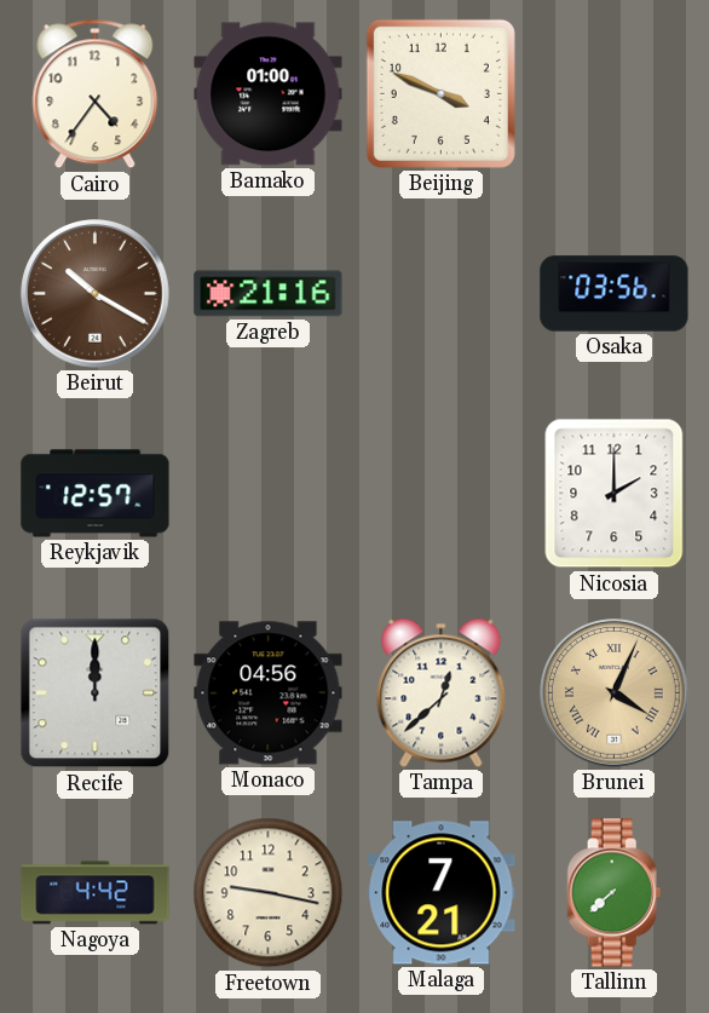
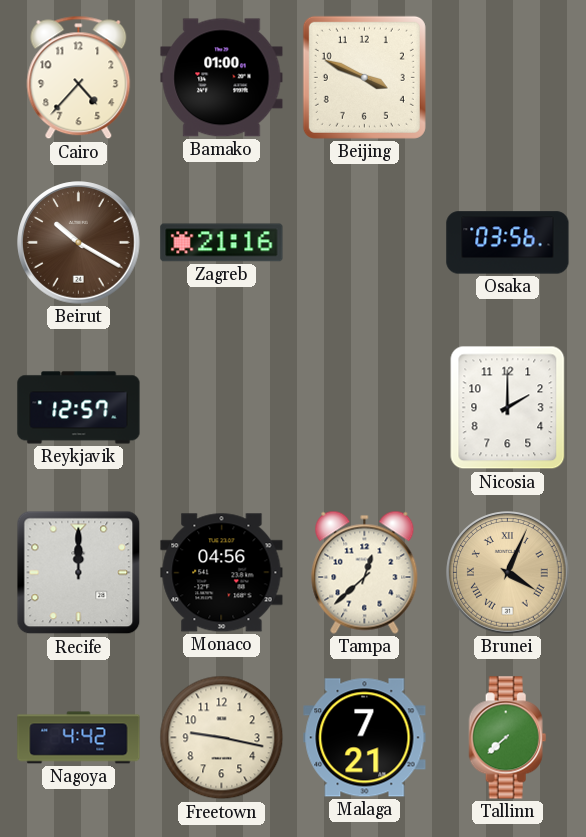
Cairo: 4:36 -> 4:37
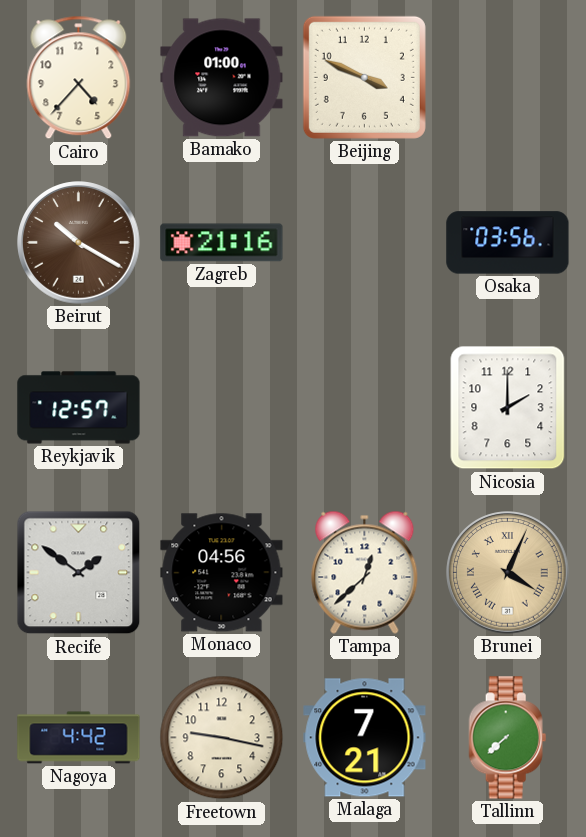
Recife: 12:00 -> 1:51
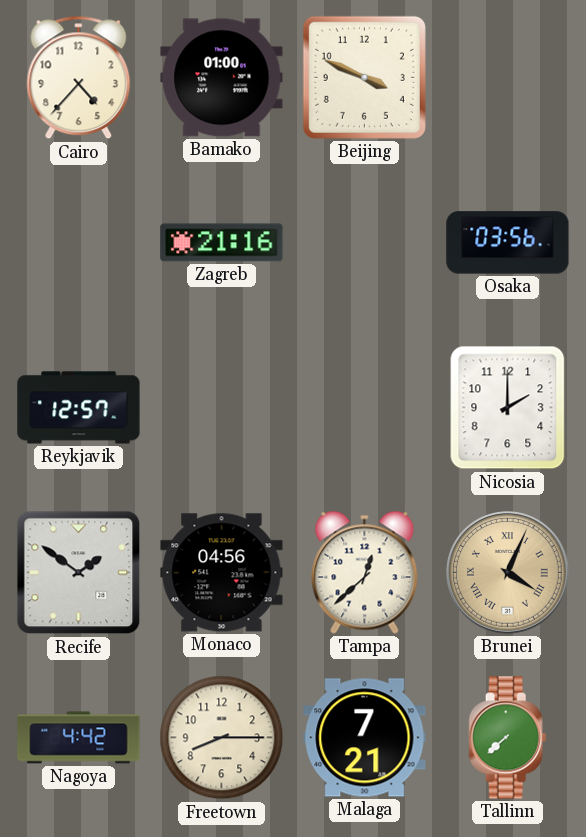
Beirut: 10:20 -> none
Freetown: 9:17 -> 8:15
